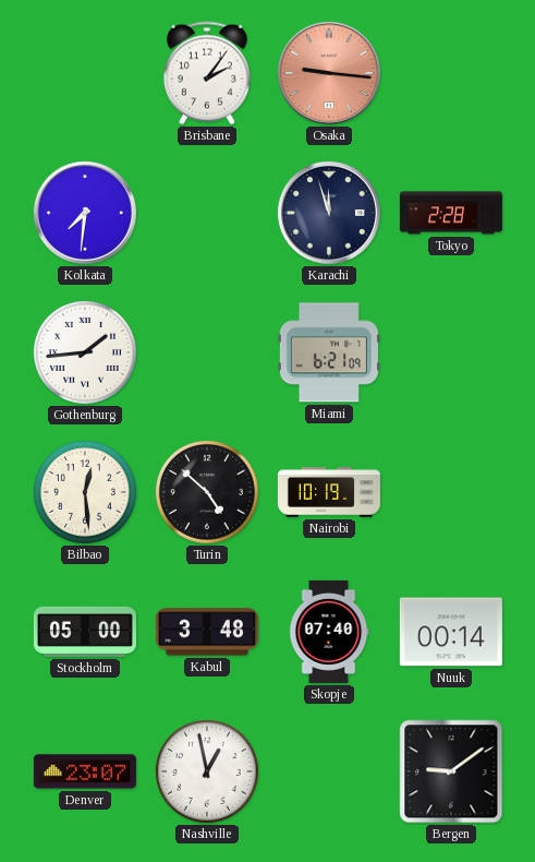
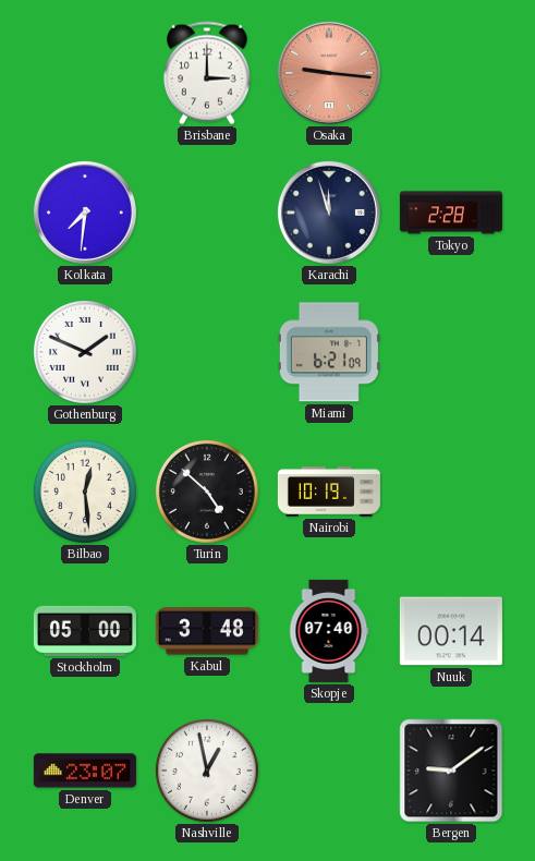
Brisbane: 2:06 -> 3:00
Gothenburg: 1:44 -> 1:49
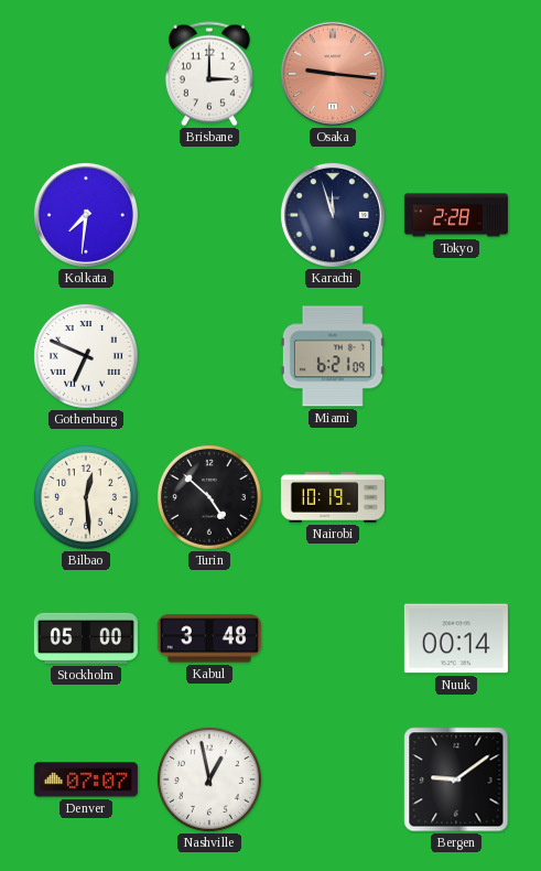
Gothenburg: 1:49 -> 6:49
Skopje: 07:40 -> none
Denver: 23:07 -> 07:07
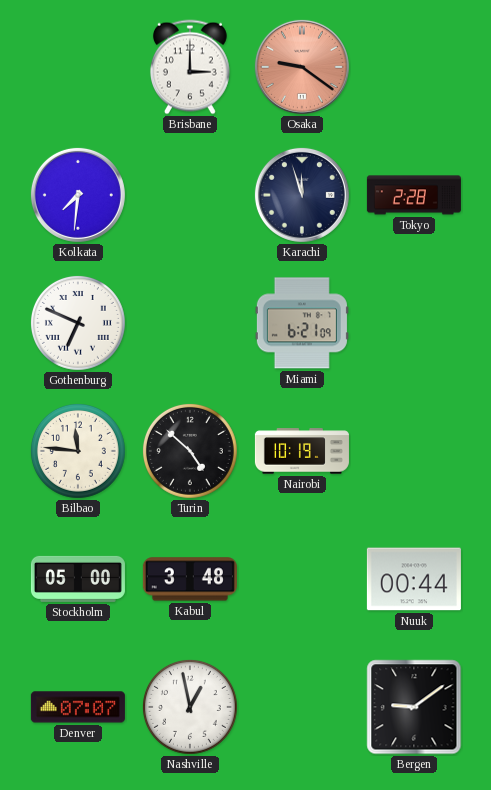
Osaka: 9:16 -> 9:21
Bilbao: 12:29 -> 11:46
Nuuk: 00:14 -> 00:44
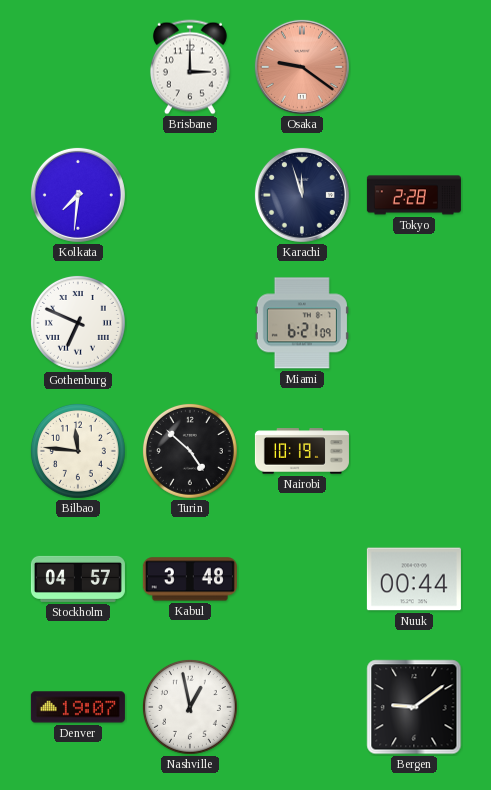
Stockholm: 05:00 -> 04:57
Denver: 07:07 -> 19:07
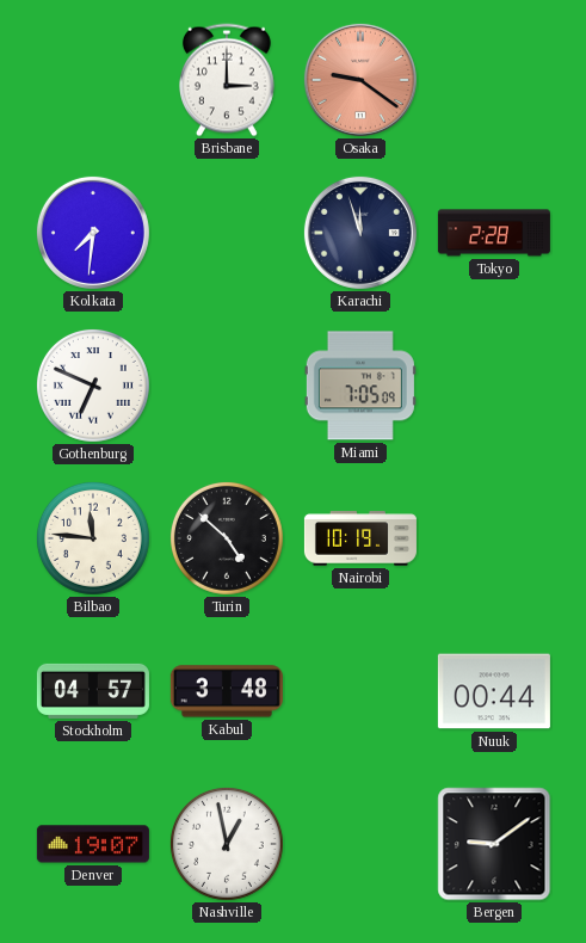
Miami: 6:21 -> 7:05
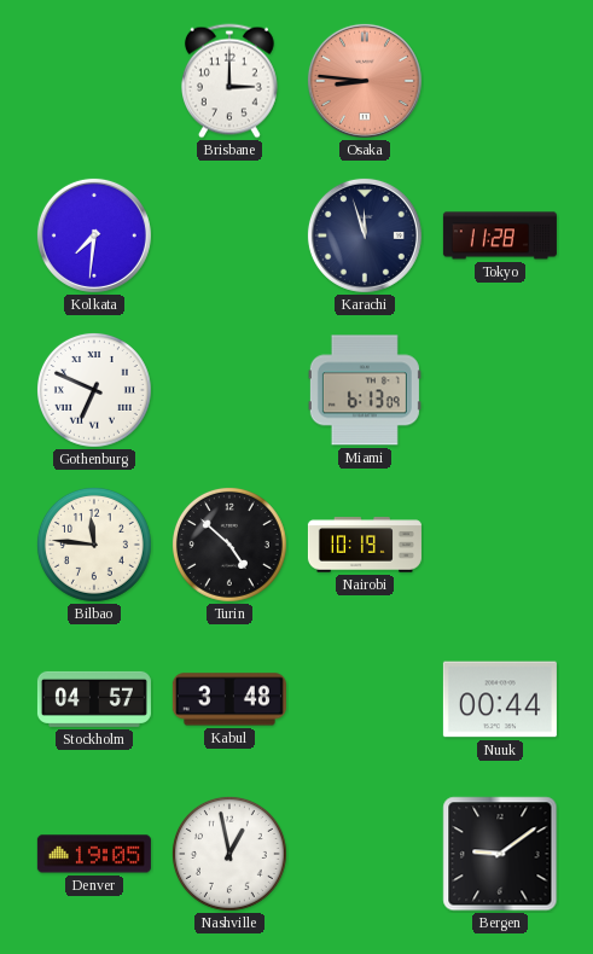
Osaka: 9:21 -> 8:46
Tokyo: 2:28 -> 11:28
Miami: 7:05 -> 6:13
Denver: 19:07 -> 19:05
